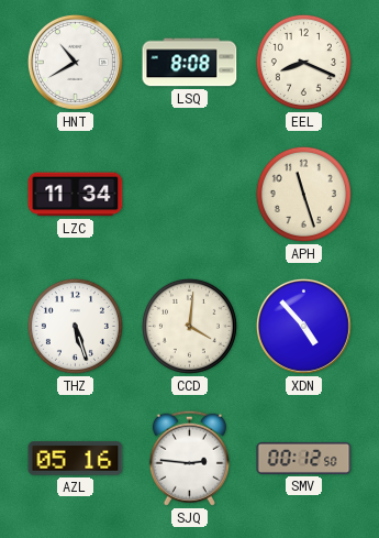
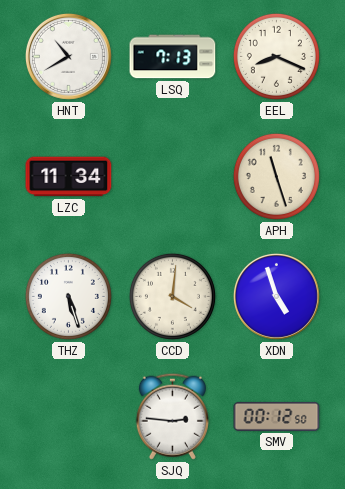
LSQ: 8:08 -> 7:13
XDN: 4:53 -> 4:57
AZL: 05:16 -> none
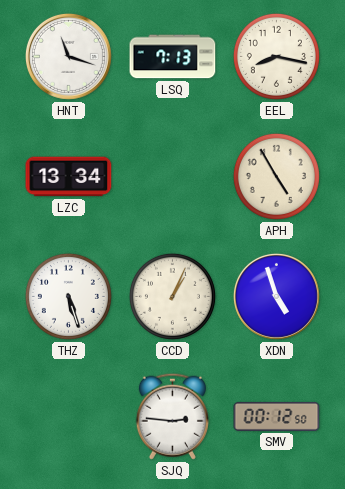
HNT: 10:40 -> 11:18
EEL: 8:19 -> 8:17
LZC: 11:34 -> 13:34
APH: 11:27 -> 4:55
CCD: 4:01 -> 1:04
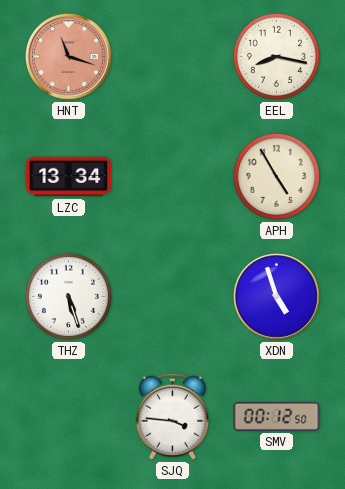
HNT dial: white -> salmon
LSQ: 7:13 -> none
CCD: 1:04 -> none
SJQ: 2:46 -> 3:46
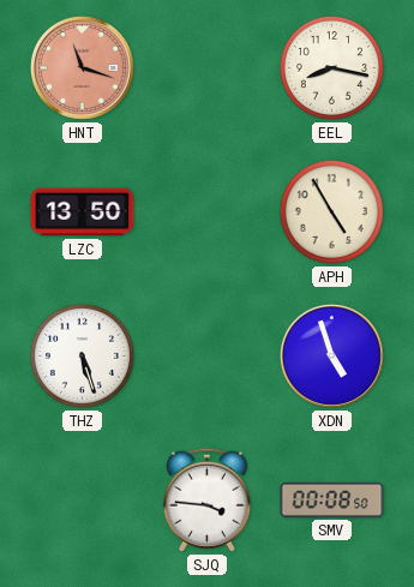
LZC: 13:34 -> 13:50
SMV: 00:12 -> 00:08
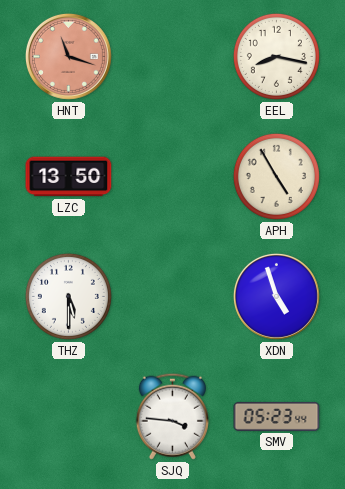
THZ: 5:27 -> 5:30
SMV: 00:08 -> 05:23
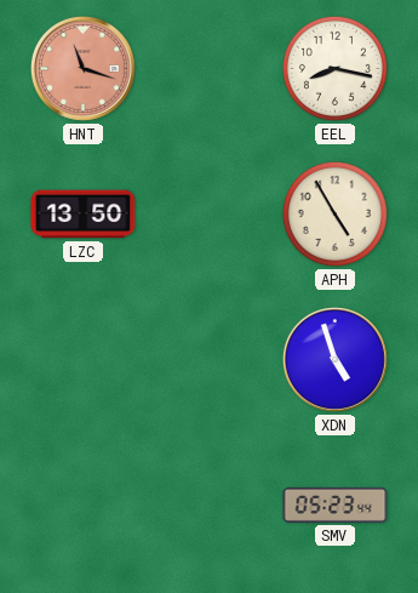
THZ: 5:30 -> none
SJQ: 3:46 -> none
